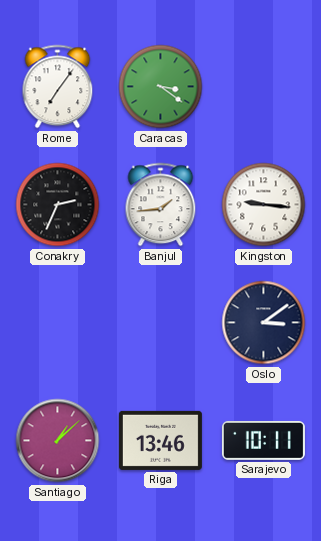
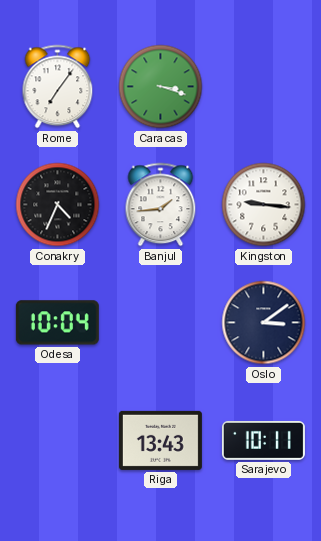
Caracas: 3:21 -> 3:18
Conakry: 2:34 -> 4:34
Odesa: none -> 10:04
Santiago: 1:08 -> none
Riga: 13:46 -> 13:43
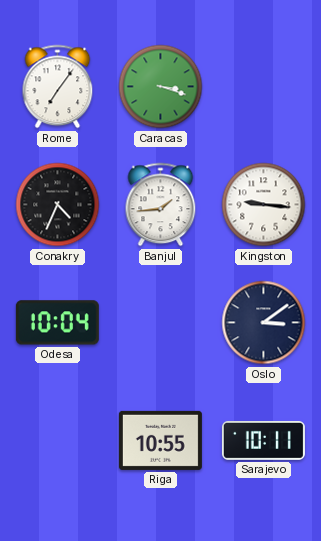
Riga: 13:43 -> 10:55
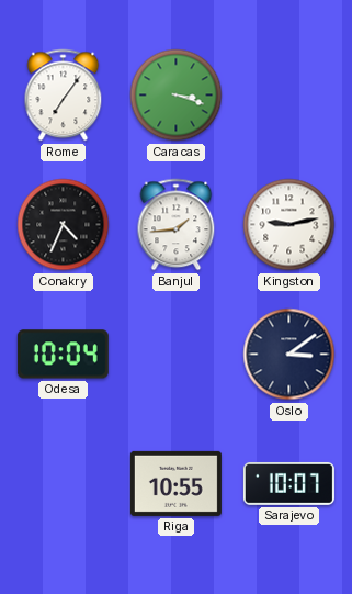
Kingston: 9:16 -> 9:13
Sarajevo: 10:11 -> 10:07
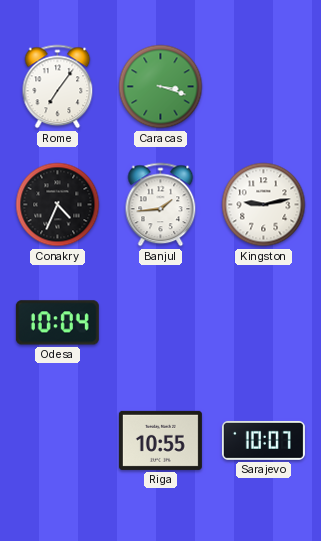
Oslo: 3:09 -> none
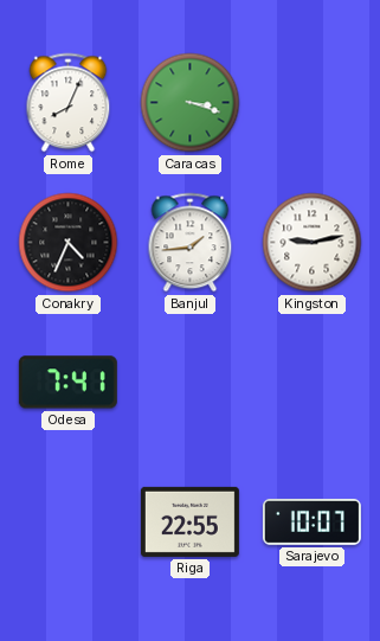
Rome: 7:06 -> 8:04
Odesa: 10:04 -> 7:41
Riga: 10:55 -> 22:55
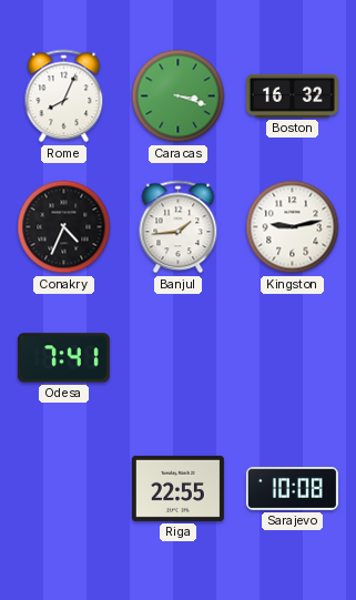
Boston: none -> 16:32
Sarajevo: 10:07 -> 10:08
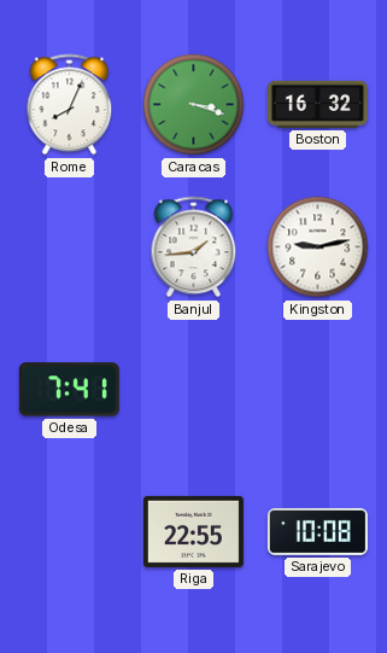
Conakry: 4:34 -> none
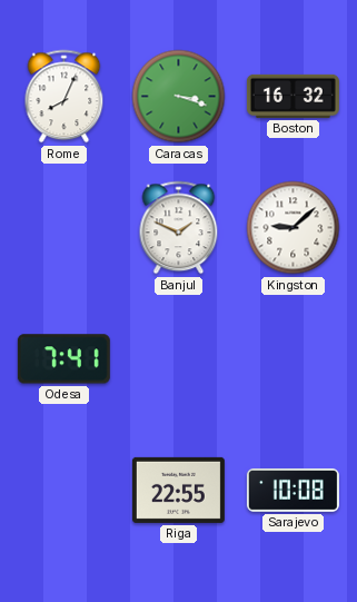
Banjul: 1:44 -> 1:49
Kingston: 9:13 -> 9:08
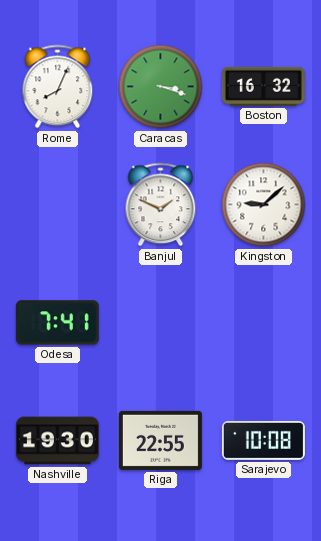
Nashville: none -> 19:30
